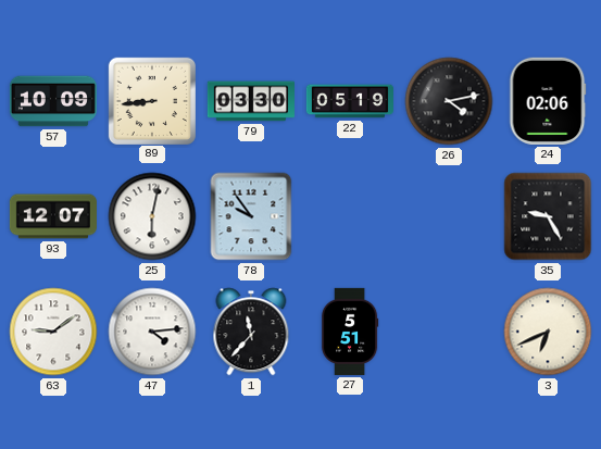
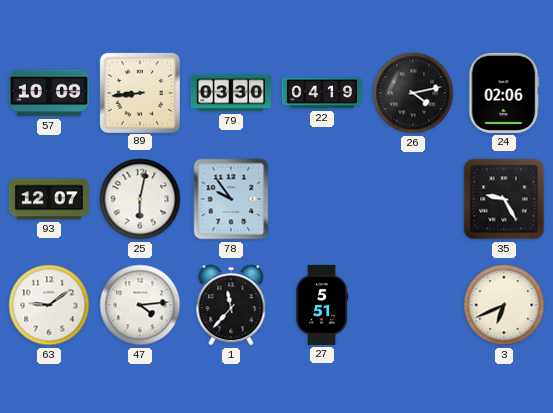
22: 05:19 -> 04:19
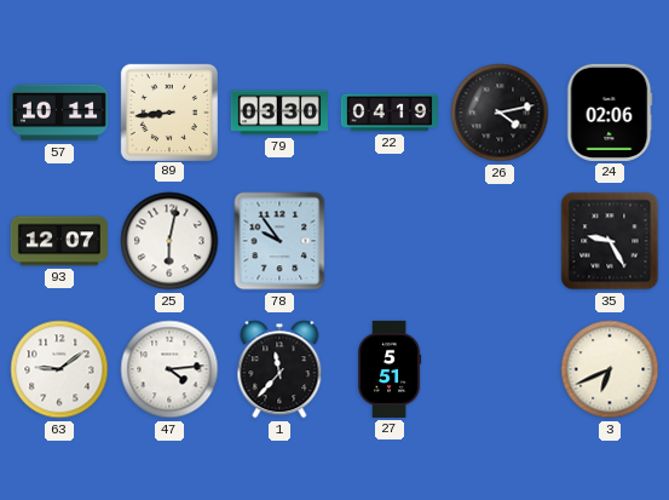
57: 10:09 -> 10:11
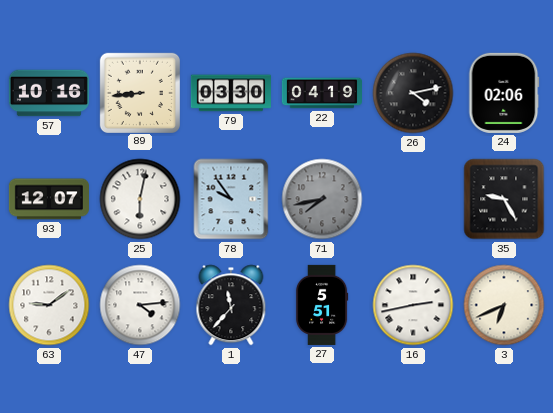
57: 10:11 -> 10:16
71: none -> 7:43
16: none -> 2:43
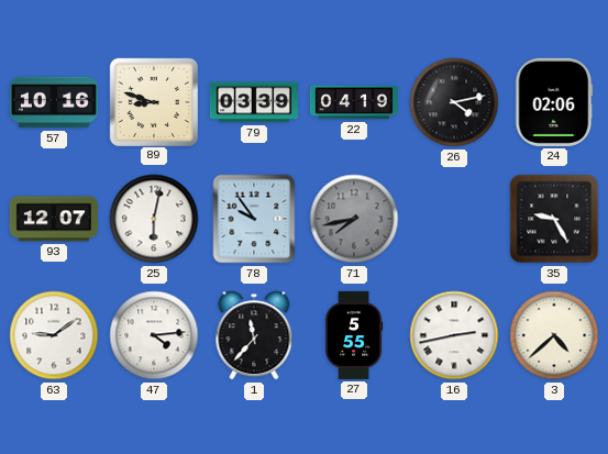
89: 8:44 -> 8:48
79: 03:30 -> 03:39
27: 5:51 -> 5:55
3: 6:41 -> 4:38
